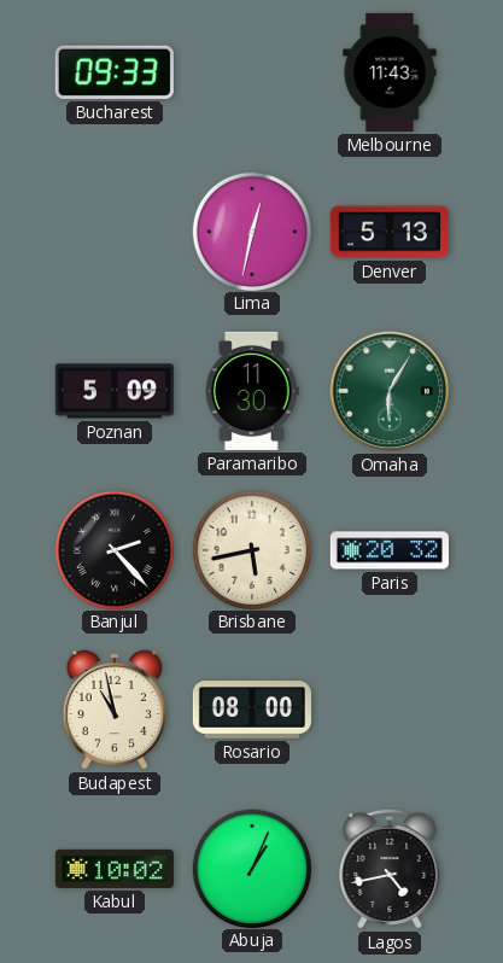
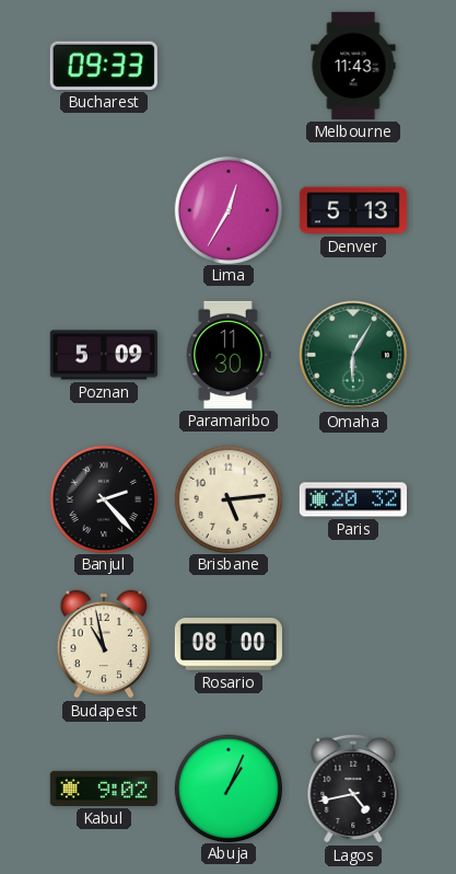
Lima: 12:32 -> 12:35
Brisbane: 5:43 -> 5:14
Kabul: 10:02 -> 9:02
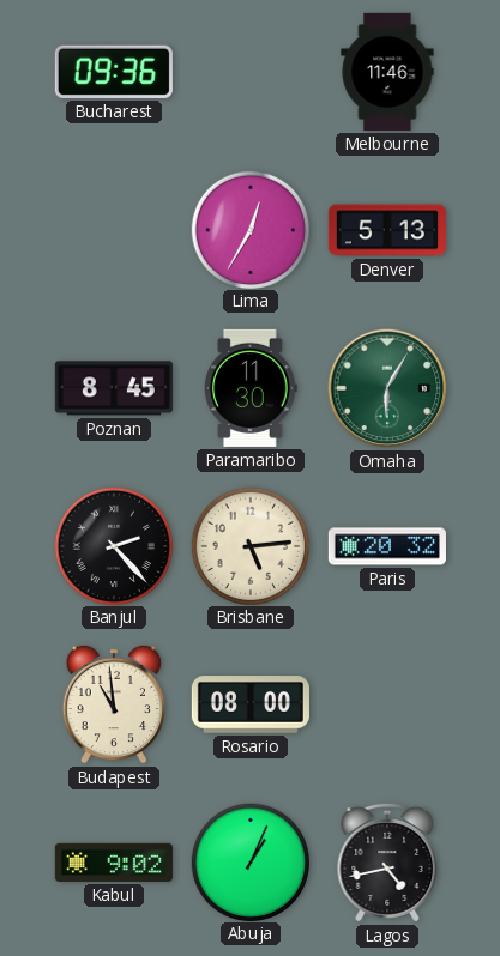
Bucharest: 09:33 -> 09:36
Melbourne: 11:43 -> 11:46
Poznan: 5:09 -> 8:45
Budapest: 10:58 -> 10:59
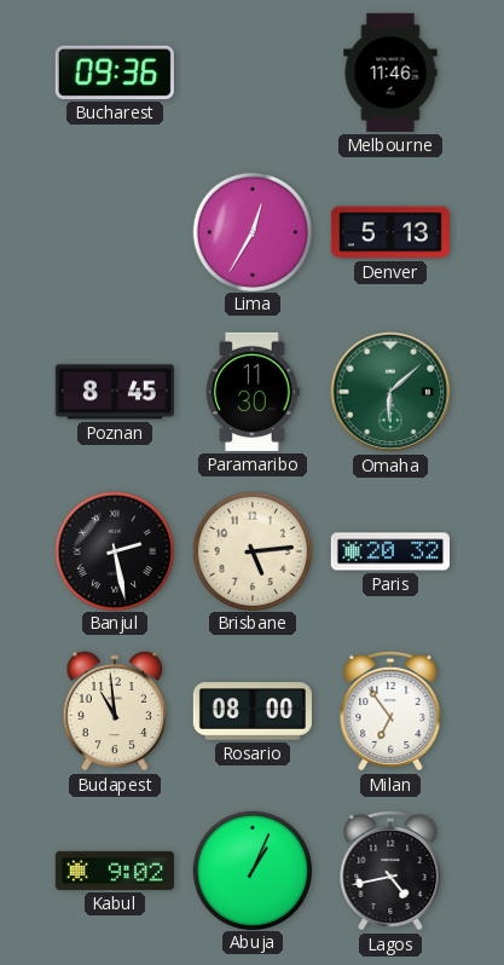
Omaha: 6:05 -> 6:08
Banjul: 2:23 -> 2:28
Milan: none -> 6:54
